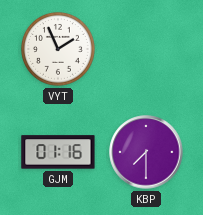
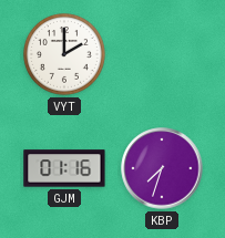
VYT: 1:56 -> 2:00
KBP: 7:30 -> 7:33
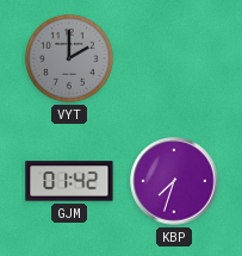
VYT dial: white -> grey
GJM: 01:16 -> 01:42
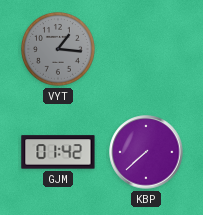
VYT: 2:00 -> 1:16
KBP: 7:33 -> 7:38
